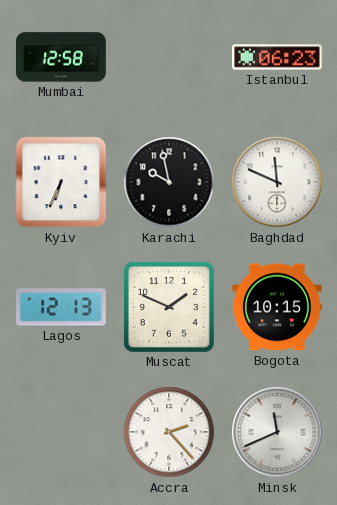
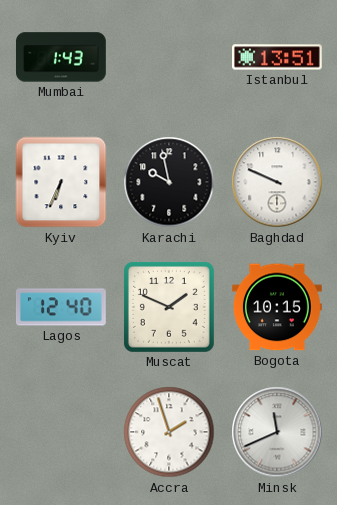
Mumbai: 12:58 -> 1:43
Istanbul: 06:23 -> 13:51
Baghdad: 11:49 -> 9:49
Lagos: 12:13 -> 12:40
Accra: 2:23 -> 1:57
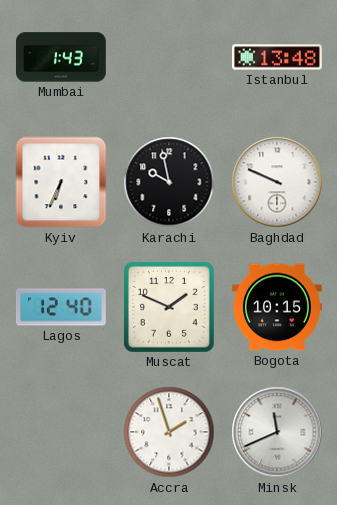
Istanbul: 13:51 -> 13:48
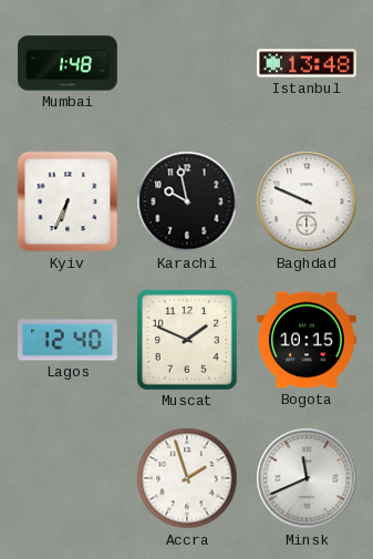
Mumbai: 1:43 -> 1:48
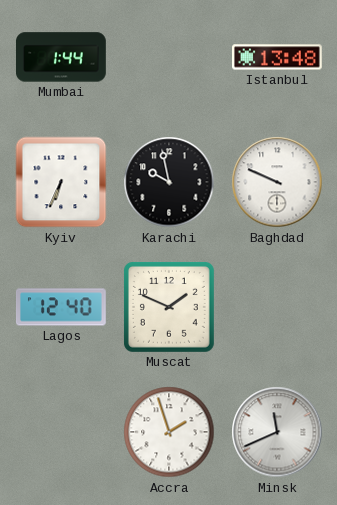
Mumbai: 1:48 -> 1:44
Bogota: 10:15 -> none
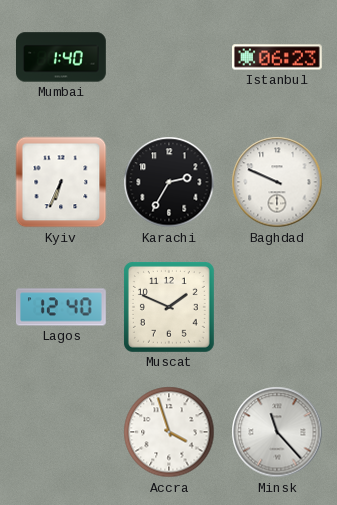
Mumbai: 1:44 -> 1:40
Istanbul: 13:48 -> 06:23
Karachi: 9:58 -> 2:35
Accra: 1:57 -> 3:57
Minsk: 11:41 -> 11:23
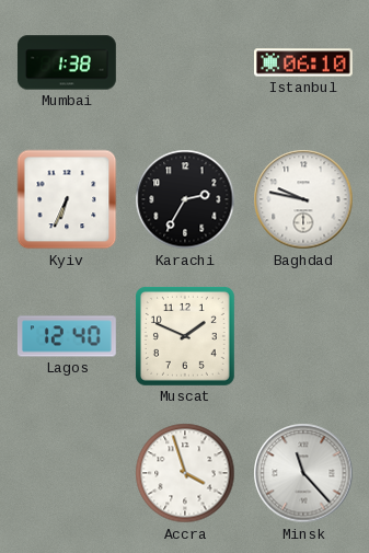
Mumbai: 1:40 -> 1:38
Istanbul: 06:23 -> 06:10
Baghdad: 9:49 -> 9:47
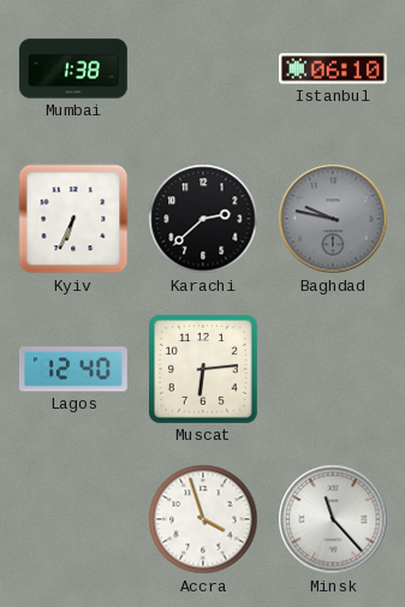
Karachi: 2:35 -> 2:38
Baghdad dial: white -> grey
Muscat: 1:49 -> 6:14
